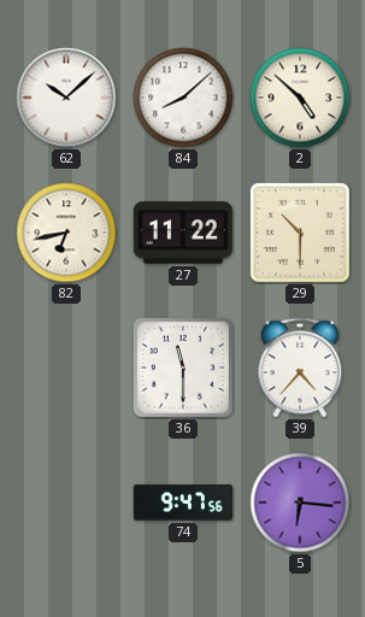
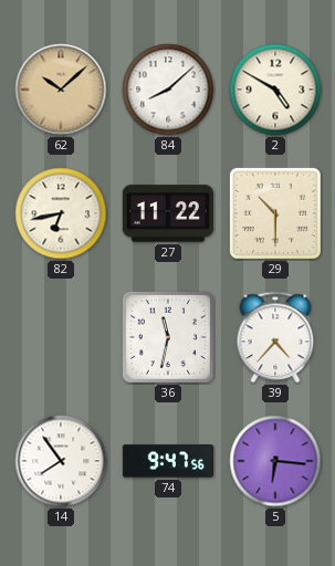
62 dial: white -> champagne
2: 4:52 -> 4:50
36: 11:30 -> 11:32
14: none -> 7:54
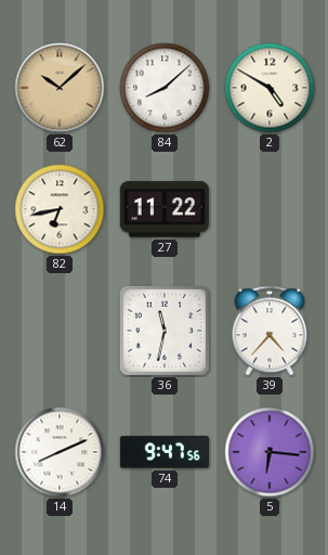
29: 10:30 -> none
14: 7:54 -> 8:11
